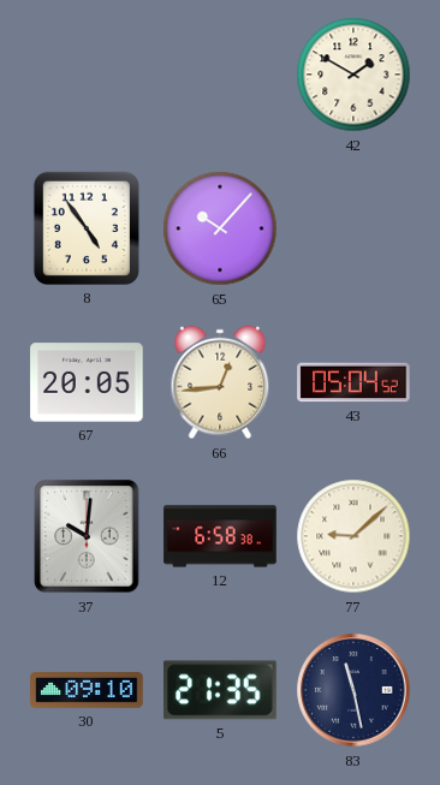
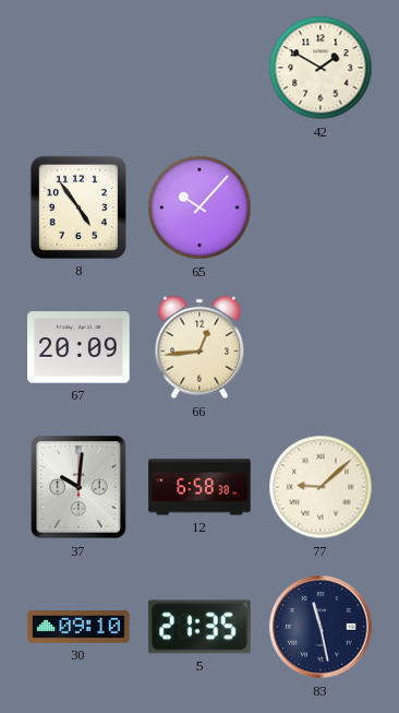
67: 20:05 -> 20:09
43: 05:04 -> none
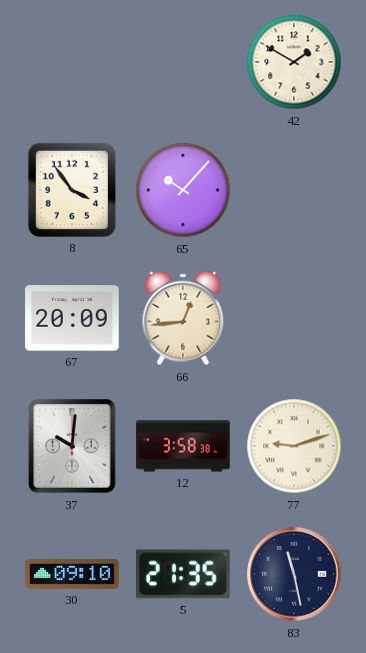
8: 4:54 -> 3:54
12: 6:58 -> 3:58
77: 9:08 -> 9:12
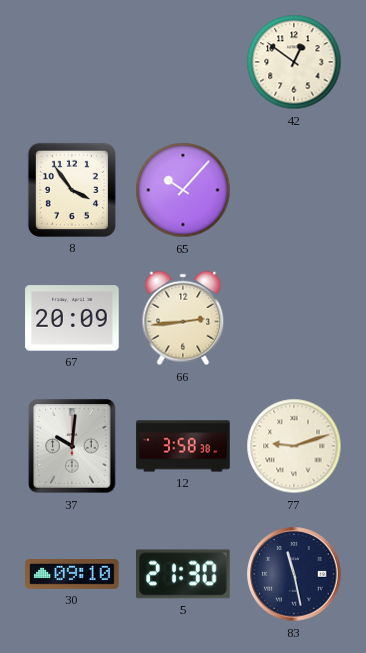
42: 1:50 -> 12:51
66: 12:44 -> 2:44
5: 21:35 -> 21:30
